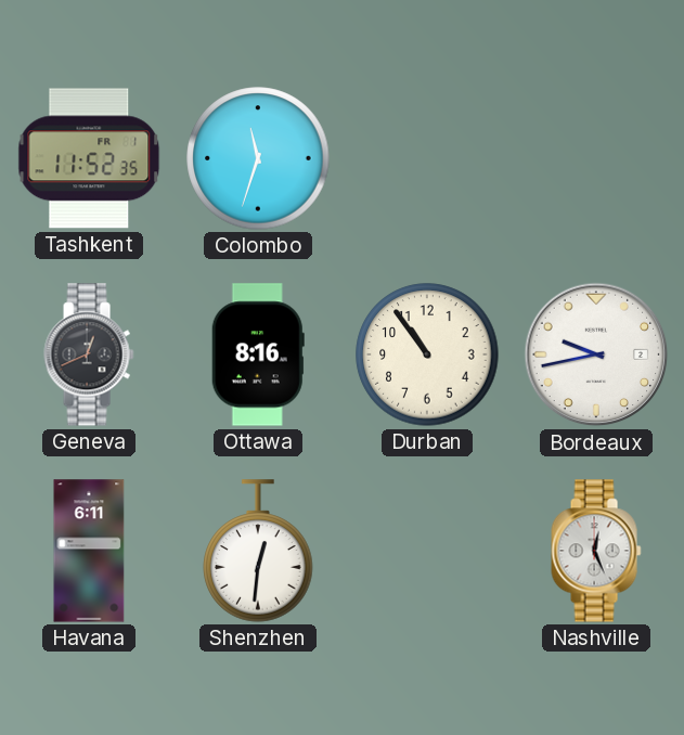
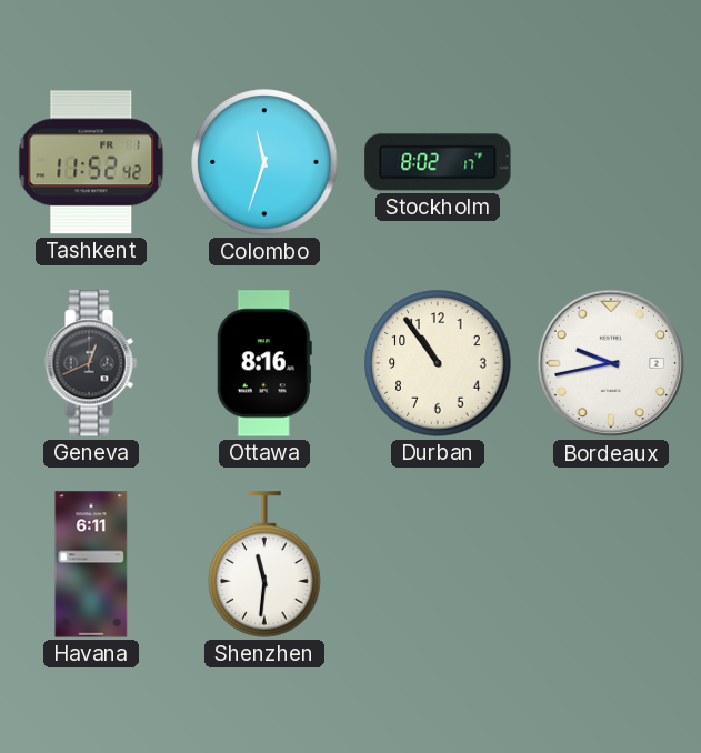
Tashkent: 11:52:35 -> 11:52:42
Stockholm: none -> 8:02
Shenzhen: 12:31 -> 11:31
Nashville: 12:26 -> none
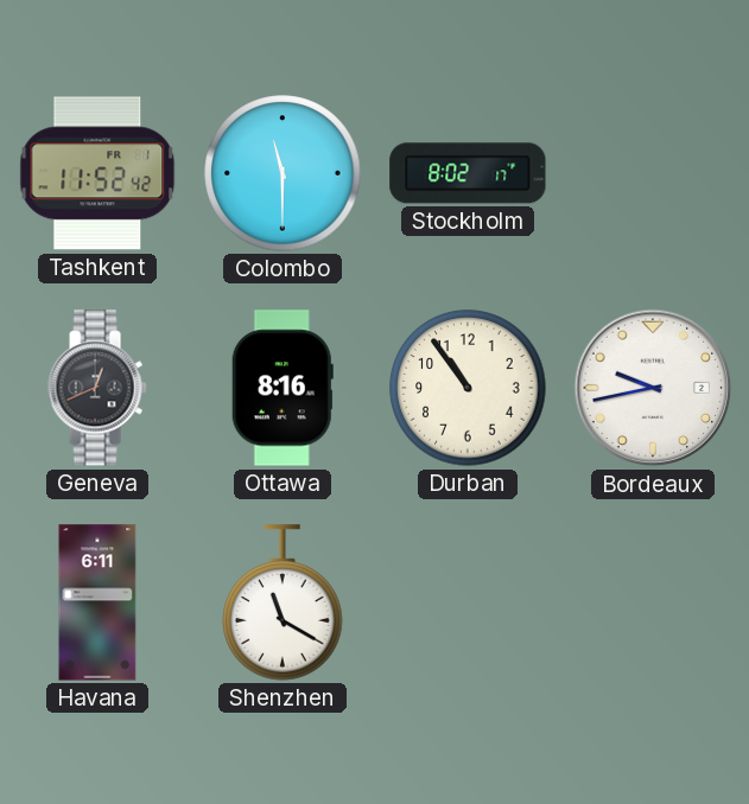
Colombo: 11:33 -> 11:30
Shenzhen: 11:31 -> 11:20
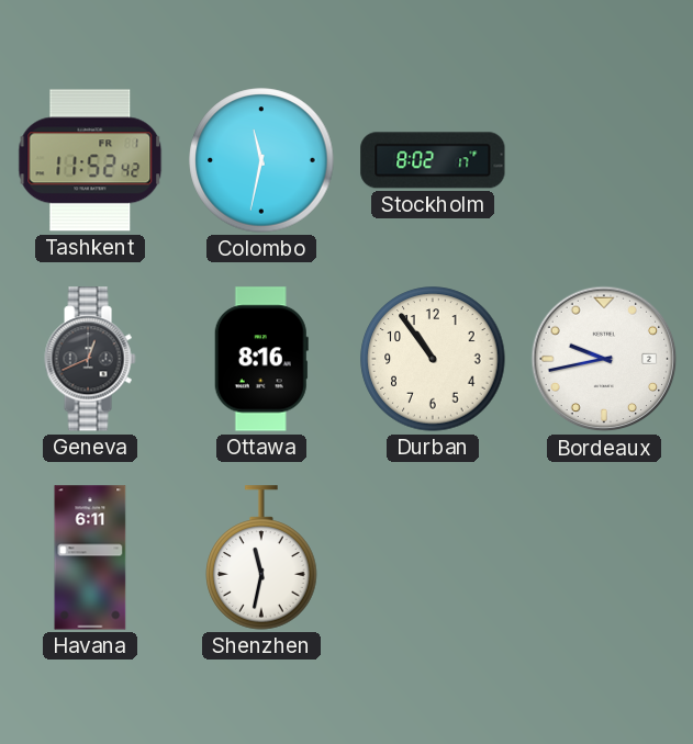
Colombo: 11:30 -> 11:32
Shenzhen: 11:20 -> 11:32
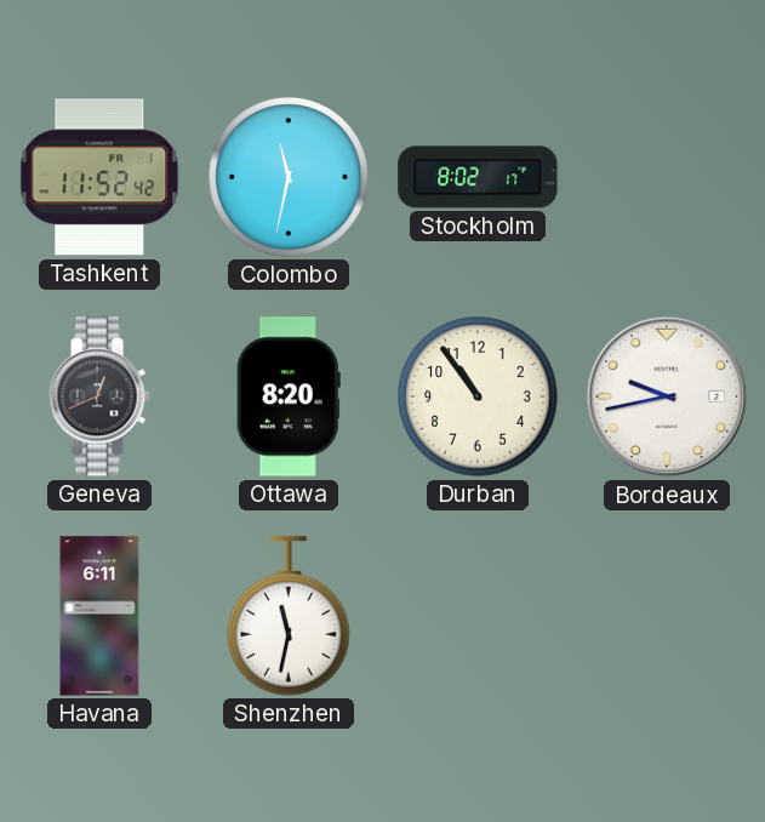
Ottawa: 8:16 -> 8:20
